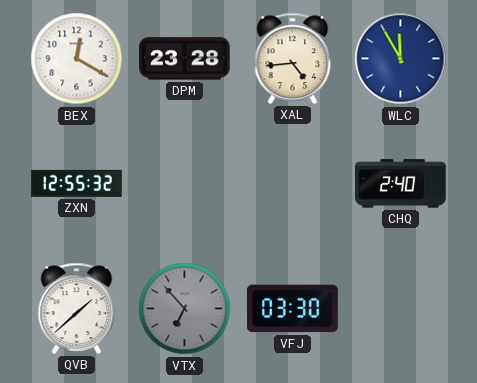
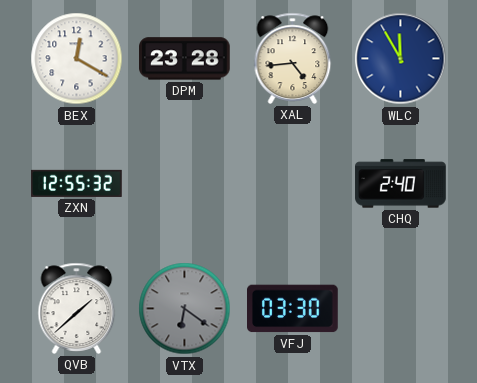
VTX: 6:53 -> 6:21
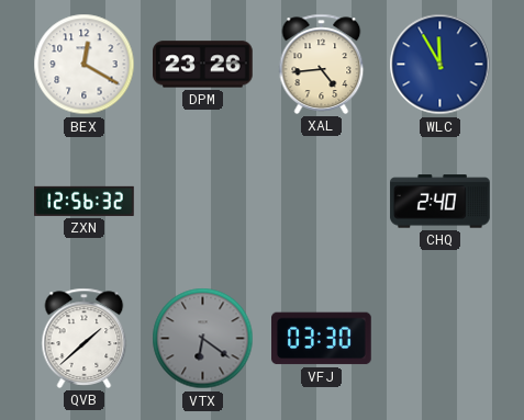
DPM: 23:28 -> 23:26
ZXN: 12:55 -> 12:56
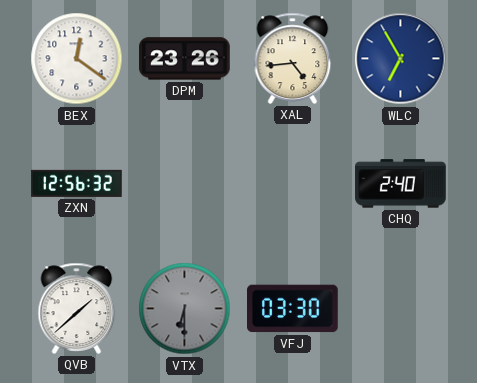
BEX: 12:20 -> 12:21
WLC: 11:55 -> 6:55
VTX: 6:21 -> 6:30
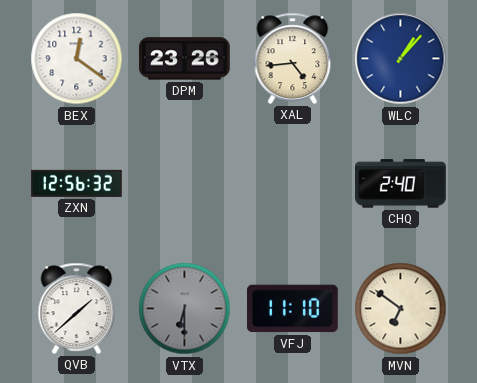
WLC: 6:55 -> 1:07
VFJ: 03:30 -> 11:10
MVN: none -> 6:51
